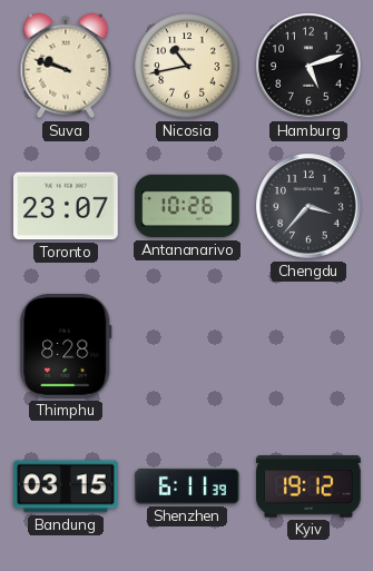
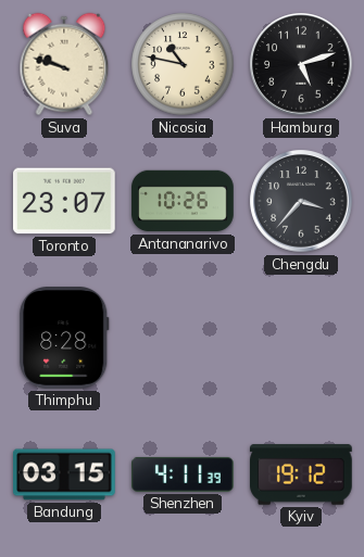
Nicosia: 10:43 -> 10:47
Shenzhen: 6:11 -> 4:11
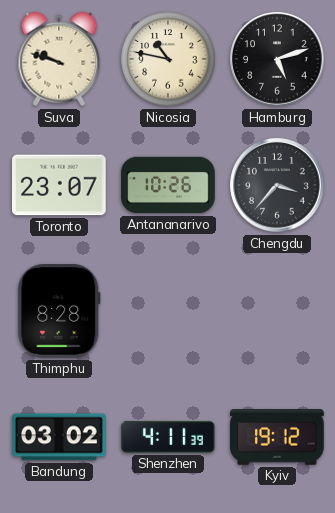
Bandung: 03:15 -> 03:02
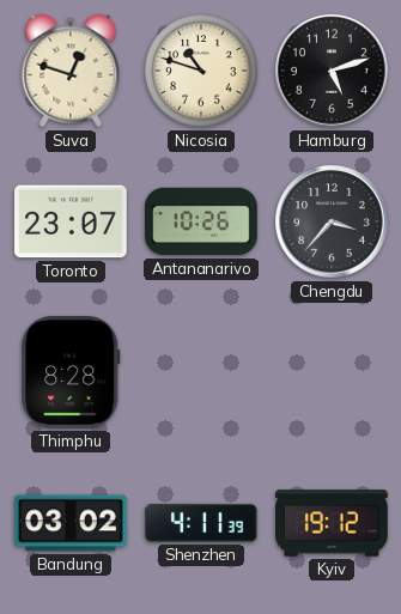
Suva: 9:48 -> 12:48
Nicosia: 10:47 -> 10:48
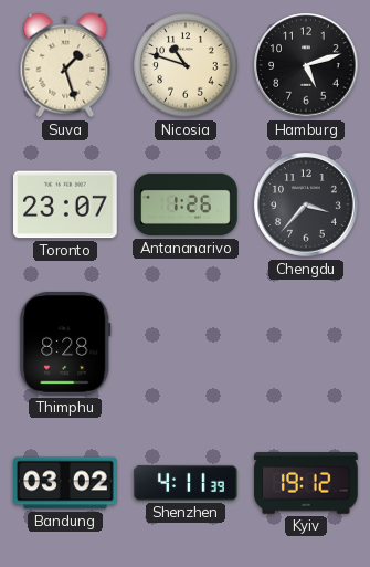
Suva: 12:48 -> 1:27
Antananarivo: 10:26 -> 1:26
